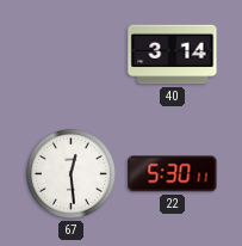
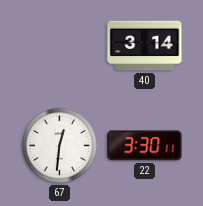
67: 12:29 -> 12:31
22: 5:30 -> 3:30
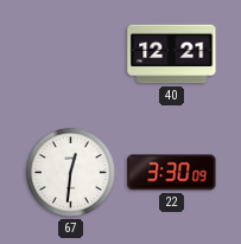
40: 3:14 -> 12:21
22: 3:30:11 -> 3:30:09
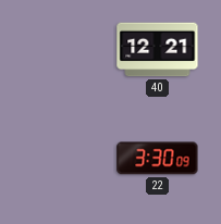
67: 12:31 -> none
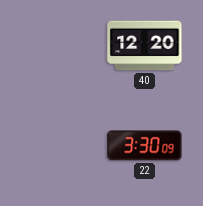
40: 12:21 -> 12:20
